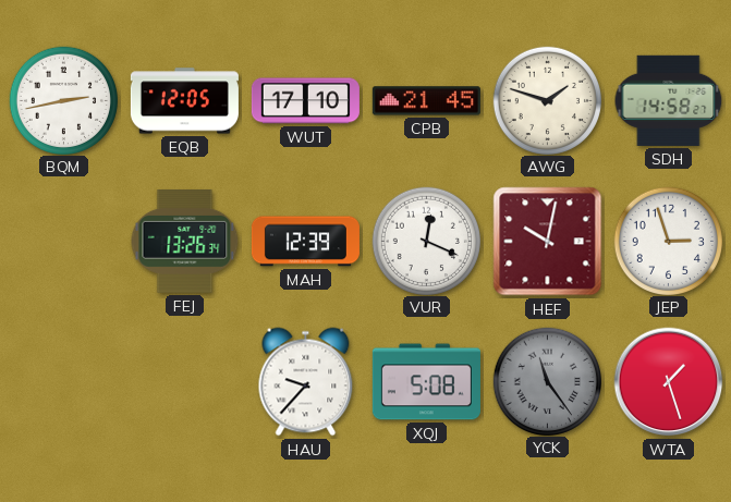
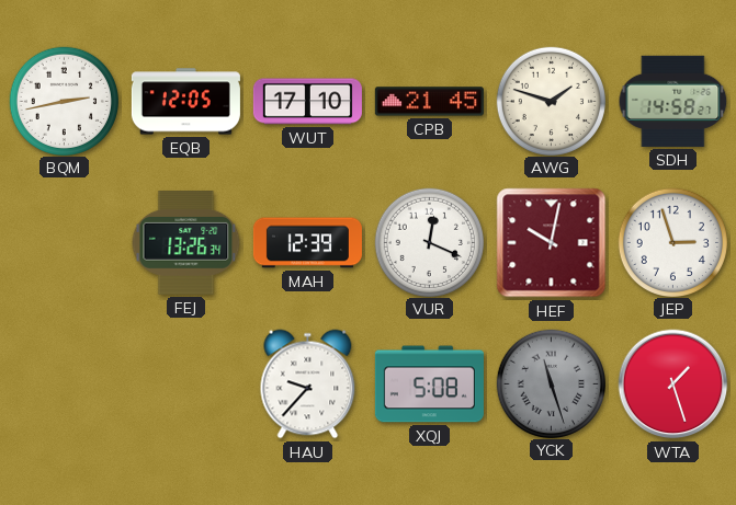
YCK: 11:24 -> 11:27
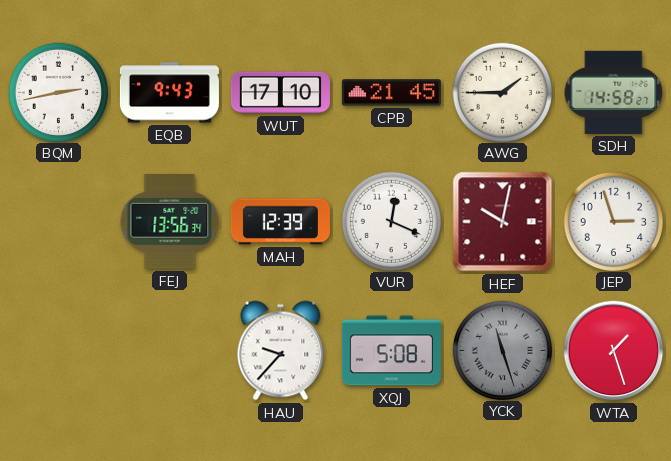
EQB: 12:05 -> 9:43
AWG: 1:48 -> 1:45
FEJ: 13:26 -> 13:56
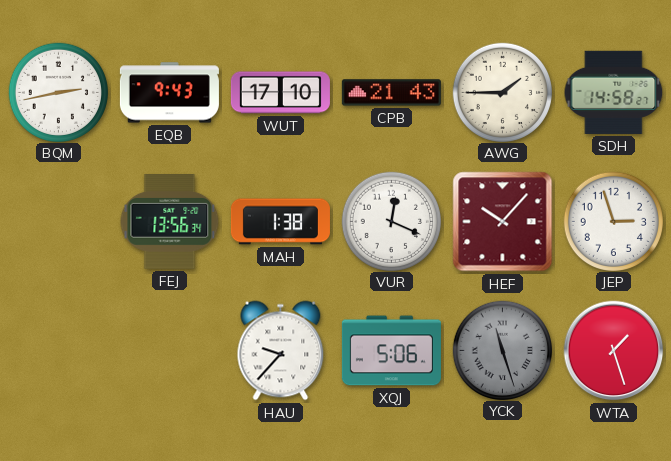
CPB: 21:45 -> 21:43
MAH: 12:39 -> 1:38
HEF: 10:02 -> 10:07
XQJ: 5:08 -> 5:06
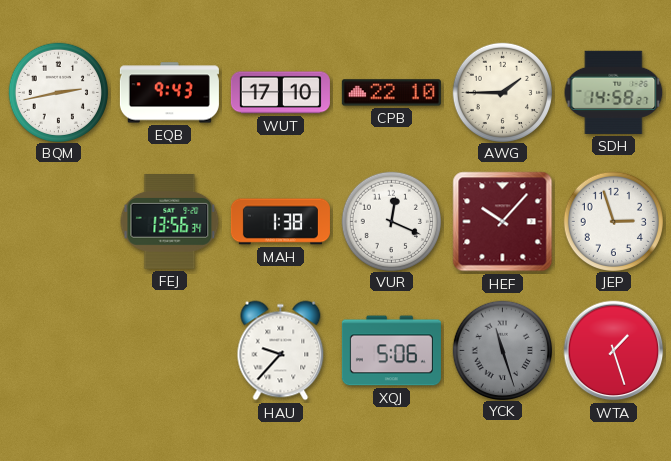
CPB: 21:43 -> 22:10
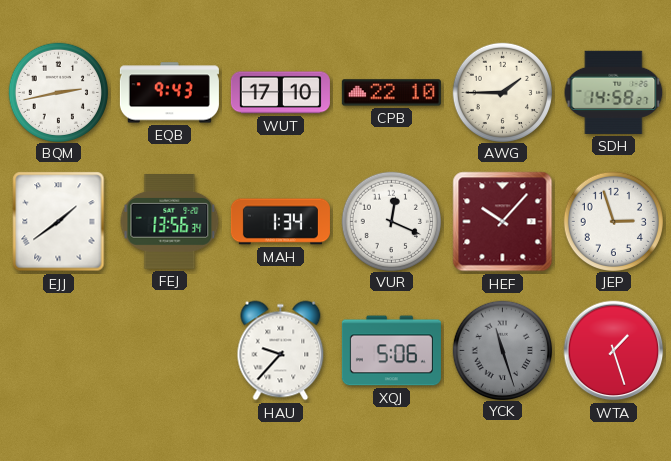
EJJ: none -> 1:39
MAH: 1:38 -> 1:34
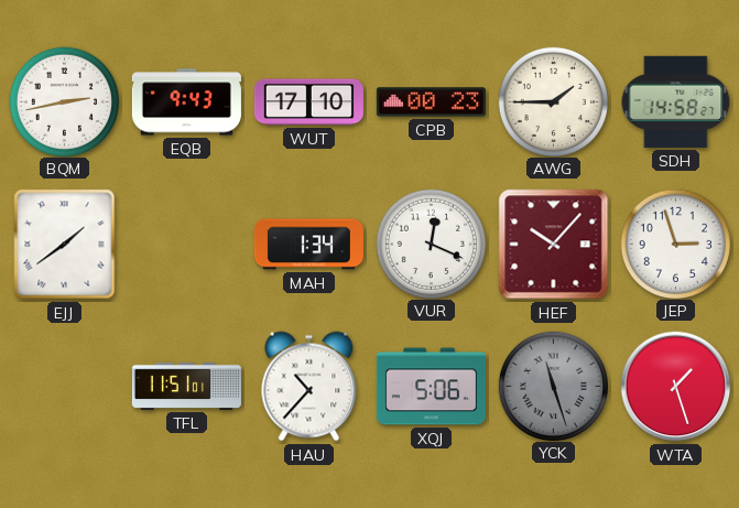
CPB: 22:10 -> 00:23
FEJ: 13:56 -> none
TFL: none -> 11:51
HAU: 9:37 -> 10:37
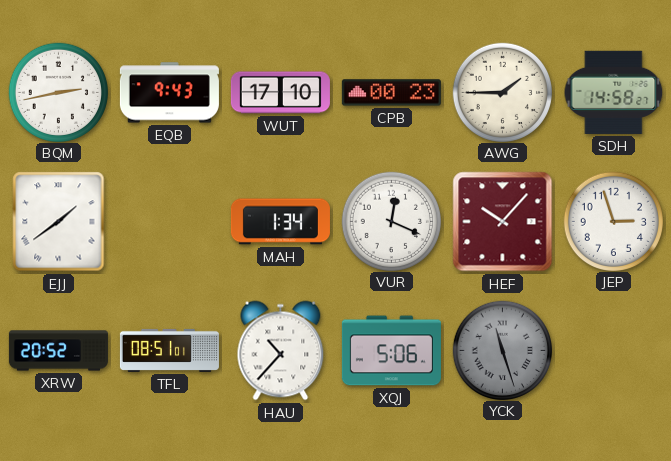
XRW: none -> 20:52
TFL: 11:51 -> 08:51
WTA: 1:27 -> none
